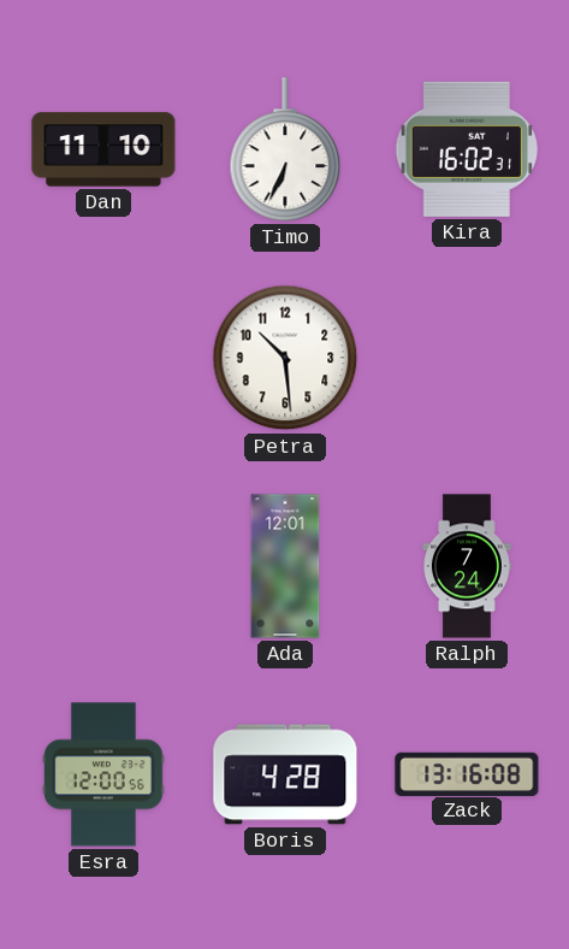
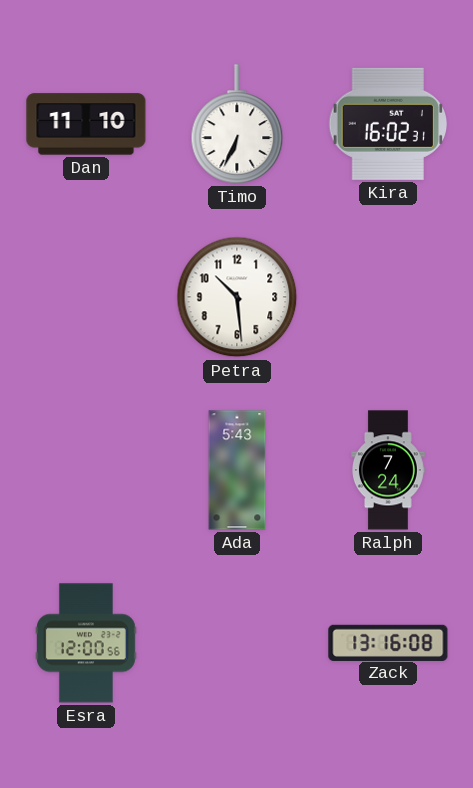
Ada: 12:01 -> 5:43
Boris: 4:28 -> none
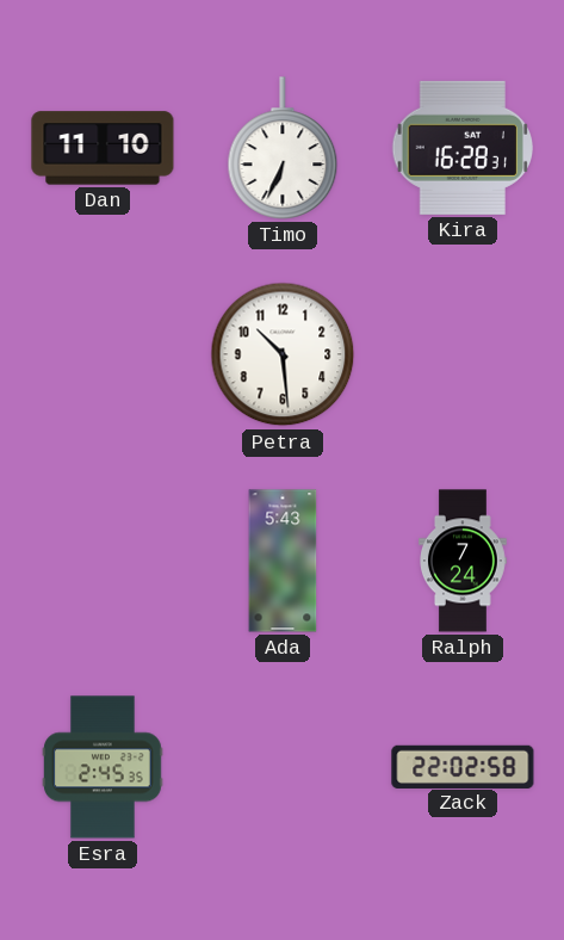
Kira: 16:02 -> 16:28
Esra: 12:00 -> 2:45
Zack: 13:16 -> 22:02
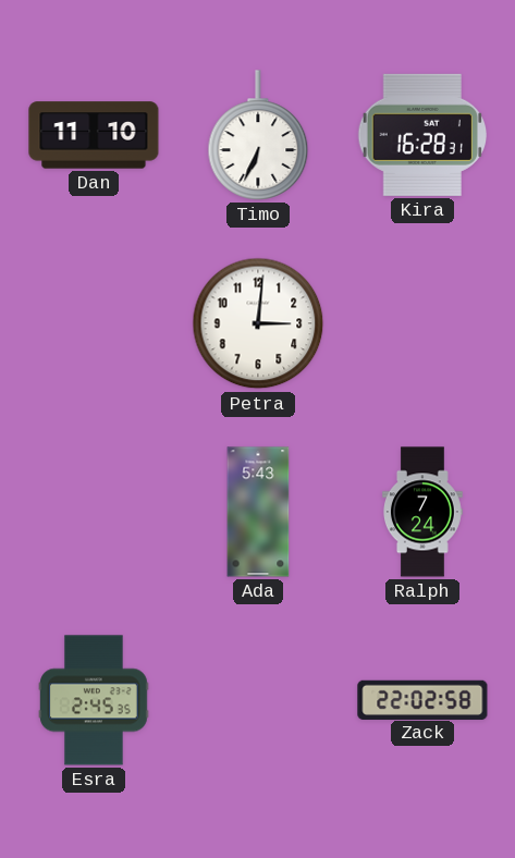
Petra: 10:29 -> 3:01
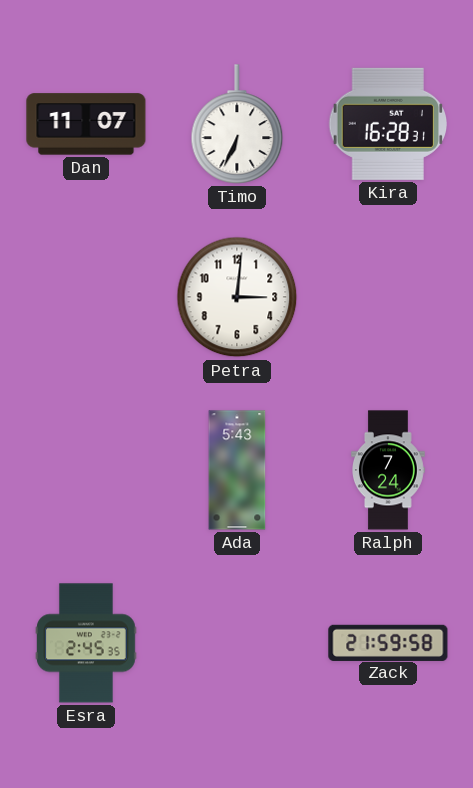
Dan: 11:10 -> 11:07
Zack: 22:02 -> 21:59
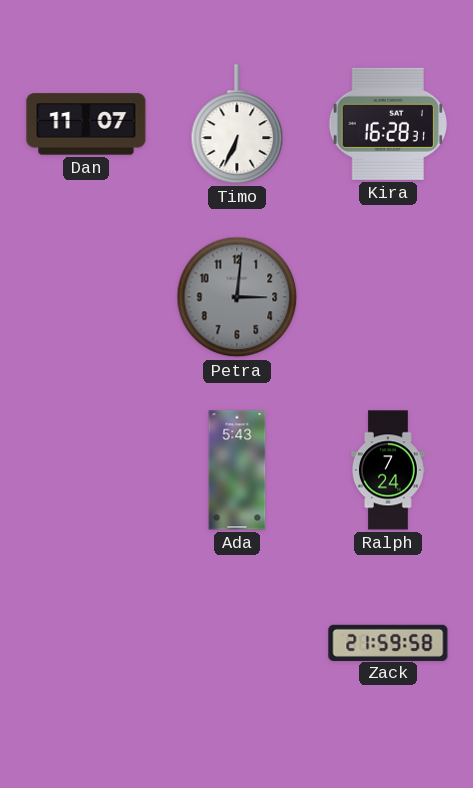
Petra dial: white -> grey
Esra: 2:45 -> none
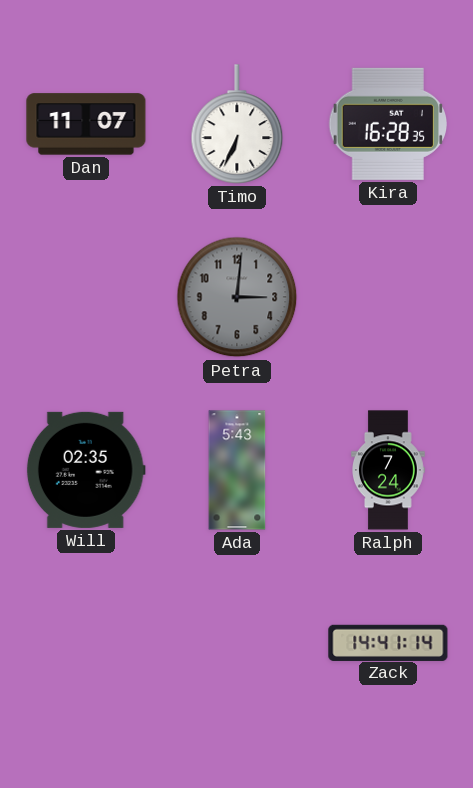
Kira: 16:28:31 -> 16:28:35
Will: none -> 02:35
Zack: 21:59 -> 14:41
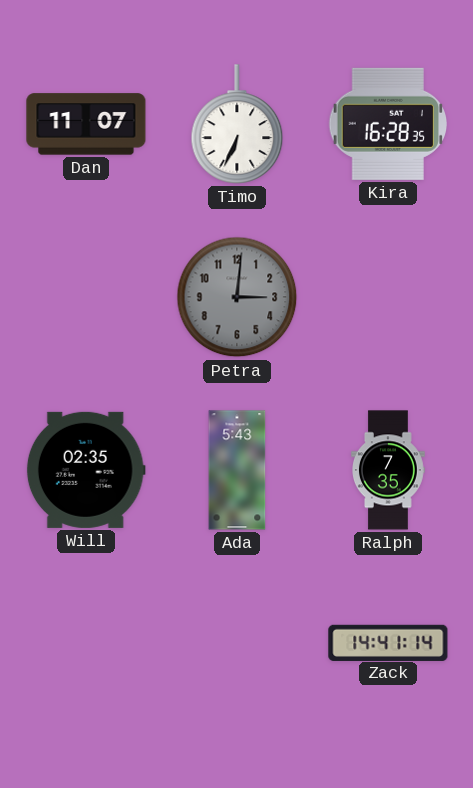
Ralph: 7:24 -> 7:35
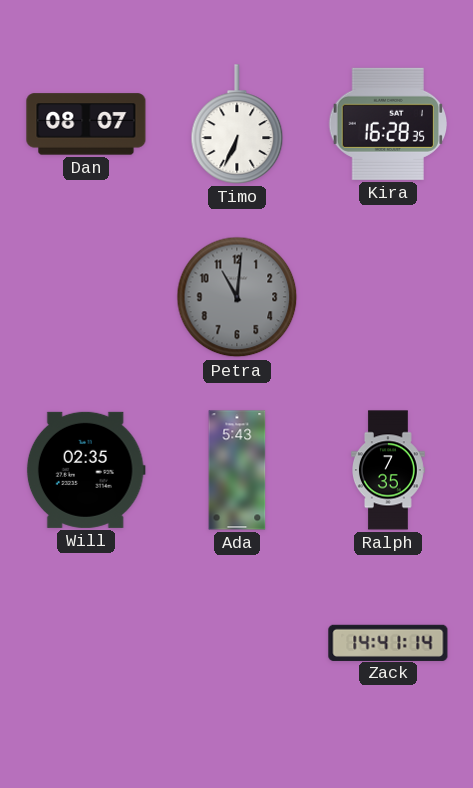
Dan: 11:07 -> 08:07
Petra: 3:01 -> 11:01
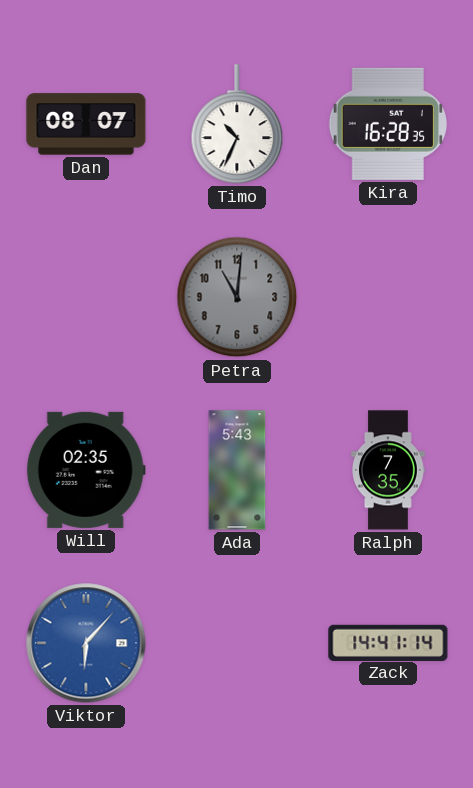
Timo: 6:34 -> 10:34
Viktor: none -> 6:07
